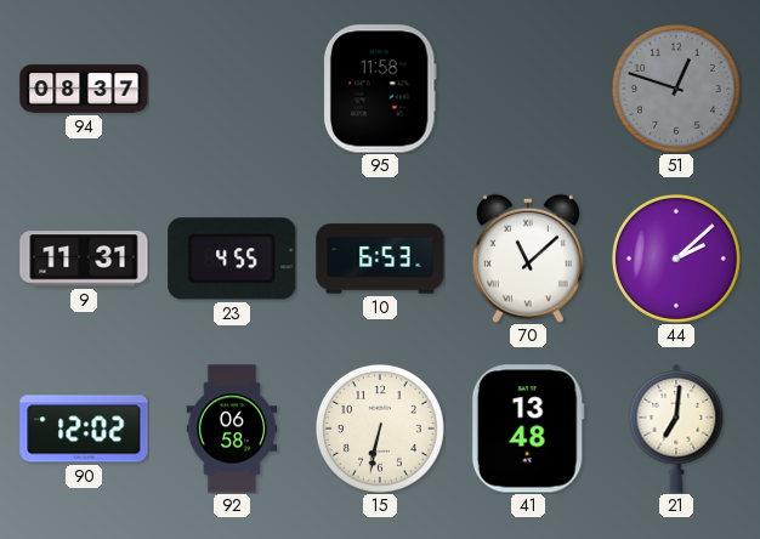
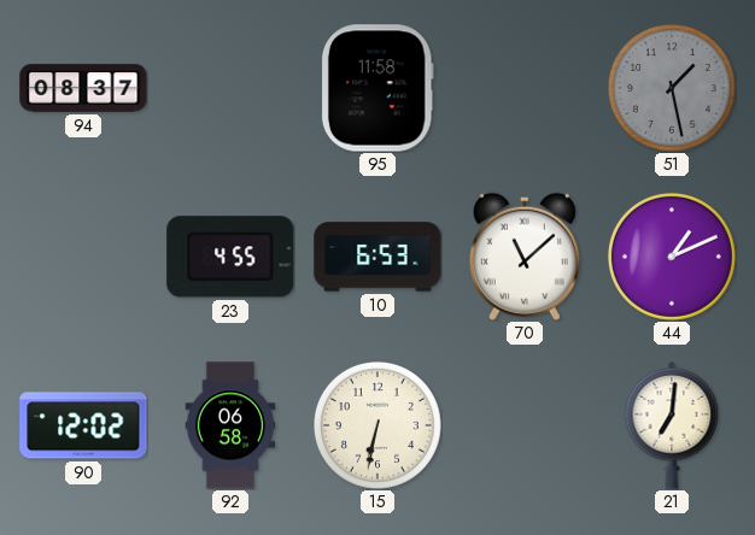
51: 12:48 -> 1:28
9: 11:31 -> none
44: 2:08 -> 1:11
41: 13:48 -> none
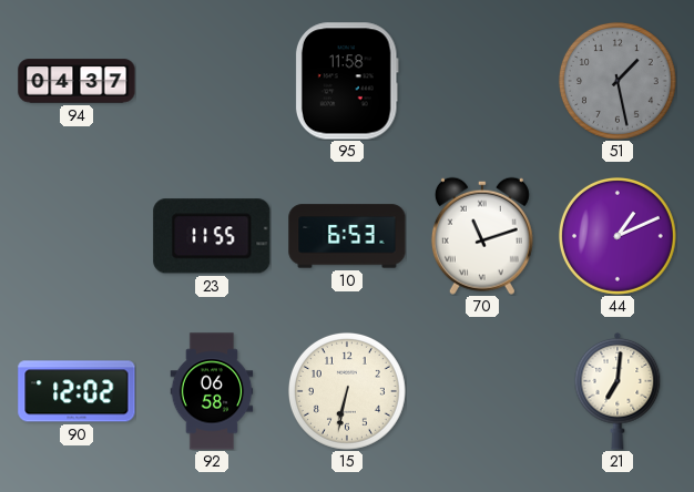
94: 08:37 -> 04:37
23: 4:55 -> 11:55
70: 11:08 -> 11:12
